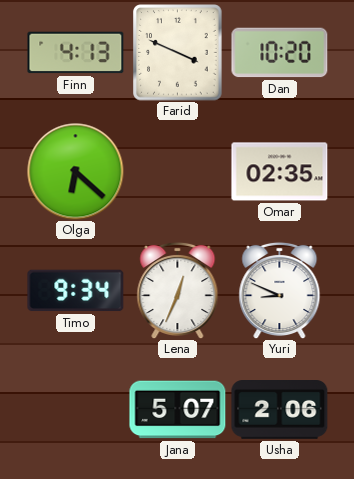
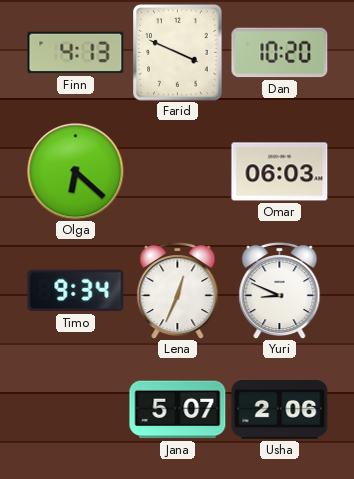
Omar: 02:35 -> 06:03
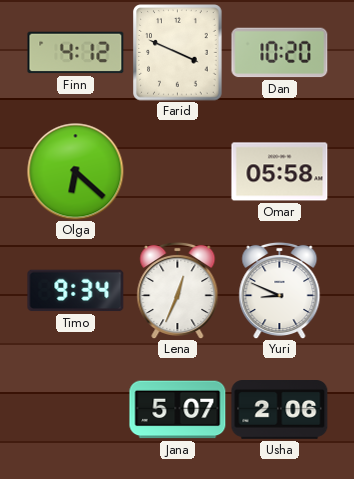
Finn: 4:13 -> 4:12
Omar: 06:03 -> 05:58
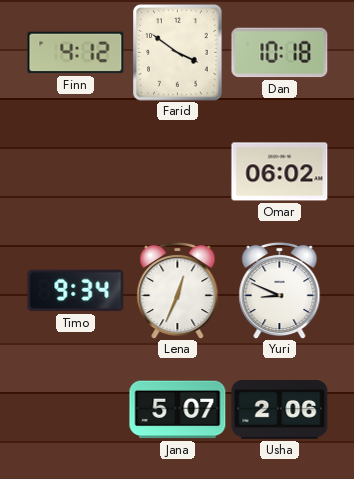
Farid: 3:49 -> 3:51
Dan: 10:20 -> 10:18
Olga: 6:22 -> none
Omar: 05:58 -> 06:02
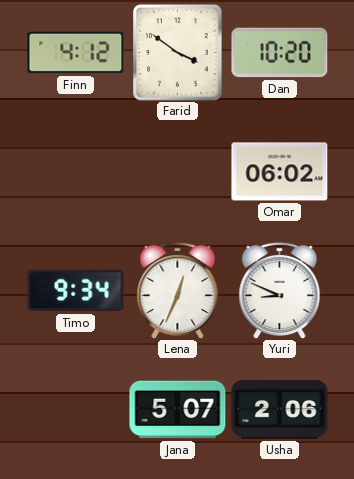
Dan: 10:18 -> 10:20
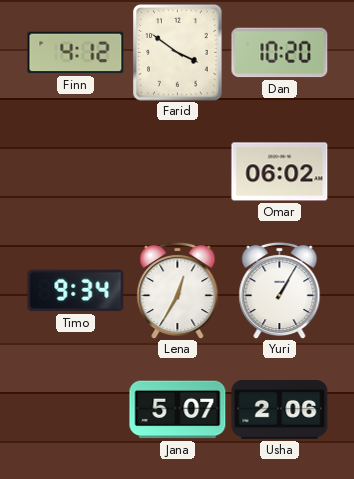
Lena: 12:34 -> 12:35
Yuri: 8:49 -> 1:05
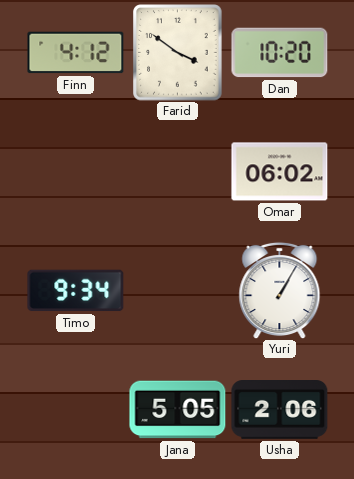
Lena: 12:35 -> none
Jana: 5:07 -> 5:05
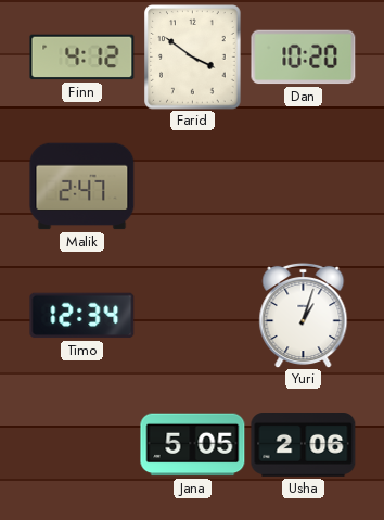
Malik: none -> 2:47
Omar: 06:02 -> none
Timo: 9:34 -> 12:34
Yuri: 1:05 -> 1:03
